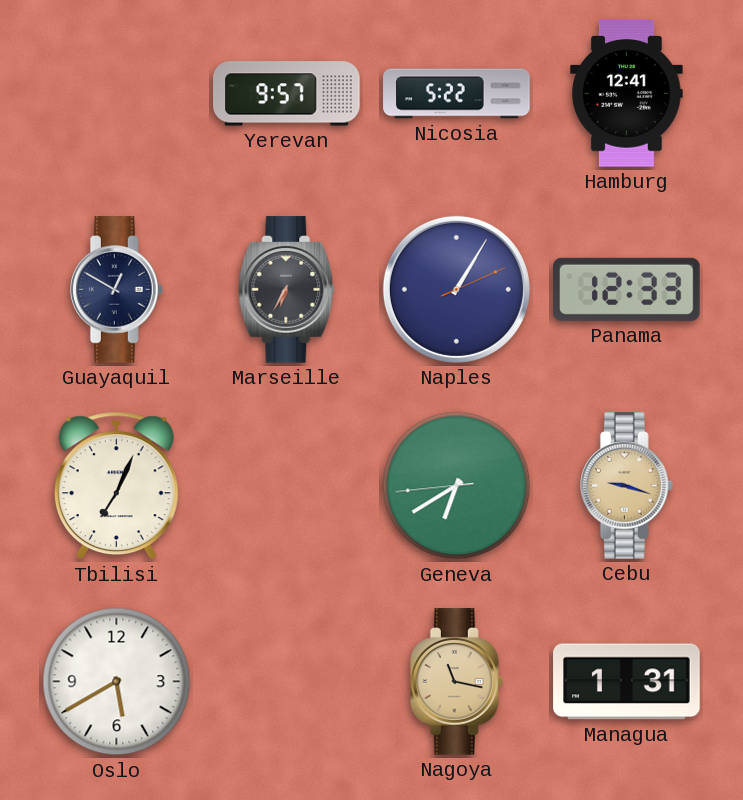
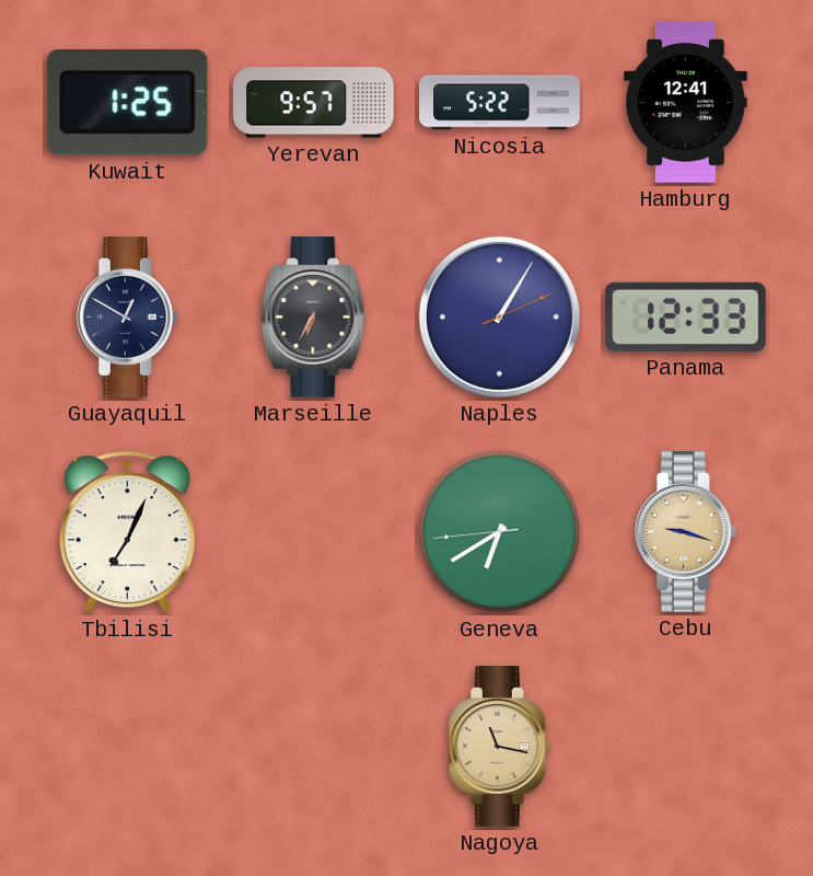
Kuwait: none -> 1:25
Oslo: 5:40 -> none
Managua: 1:31 -> none
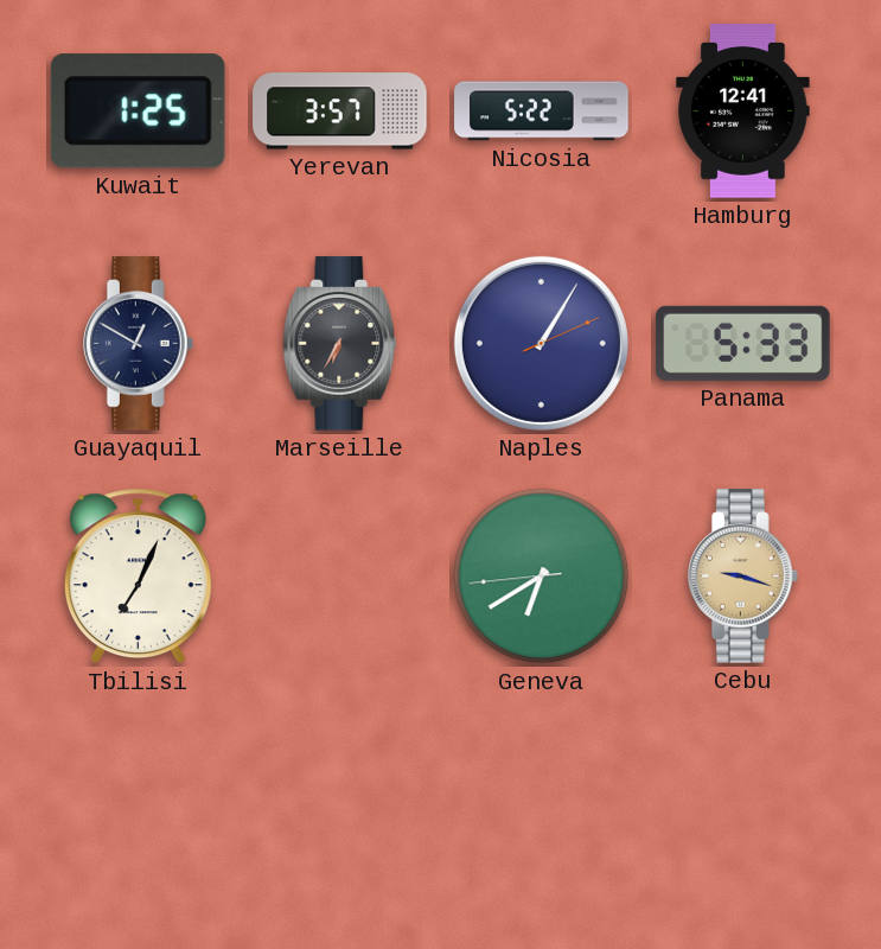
Yerevan: 9:57 -> 3:57
Panama: 12:33 -> 5:33
Nagoya: 11:17 -> none
